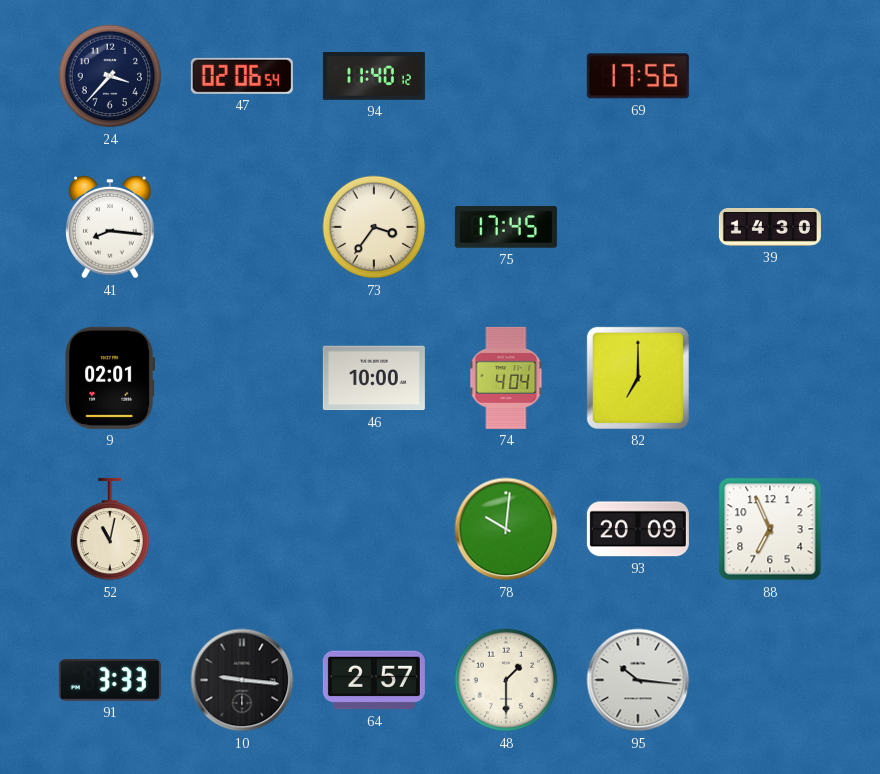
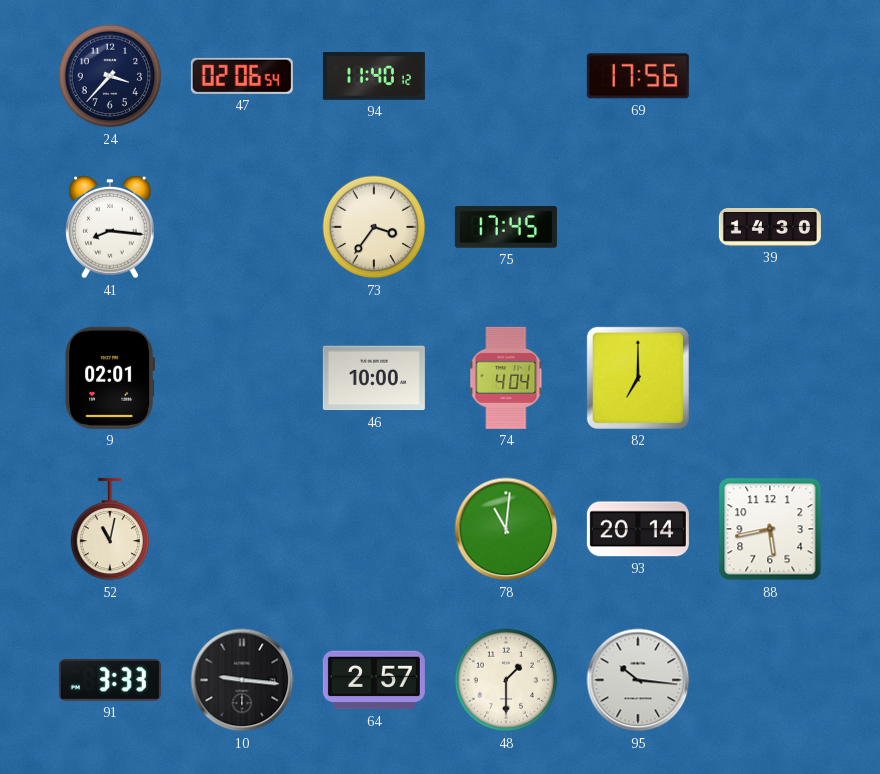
78: 10:01 -> 11:01
93: 20:09 -> 20:14
88: 6:56 -> 5:43
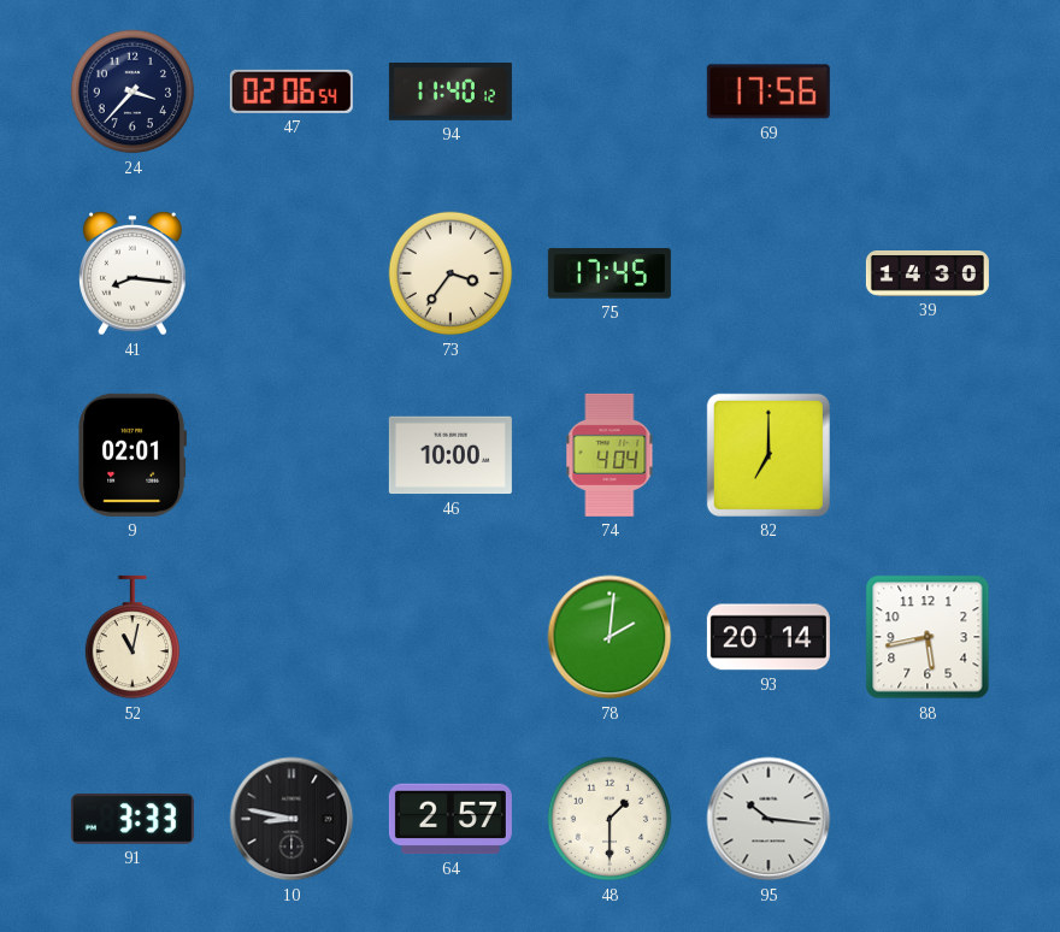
78: 11:01 -> 2:01
10: 9:16 -> 8:47
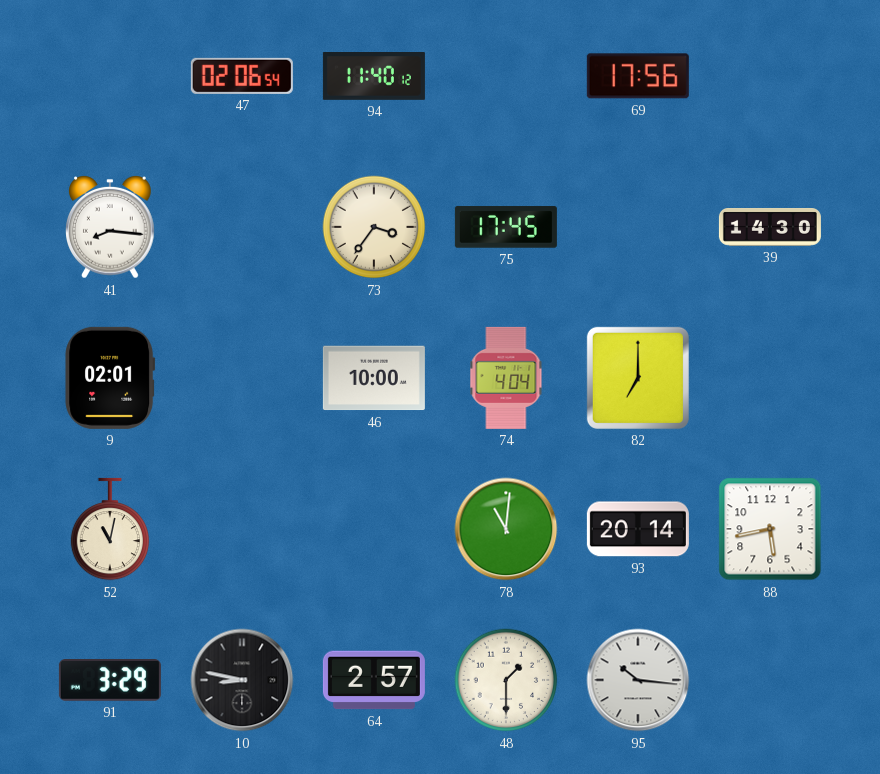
24: 3:37 -> none
78: 2:01 -> 11:01
91: 3:33 -> 3:29
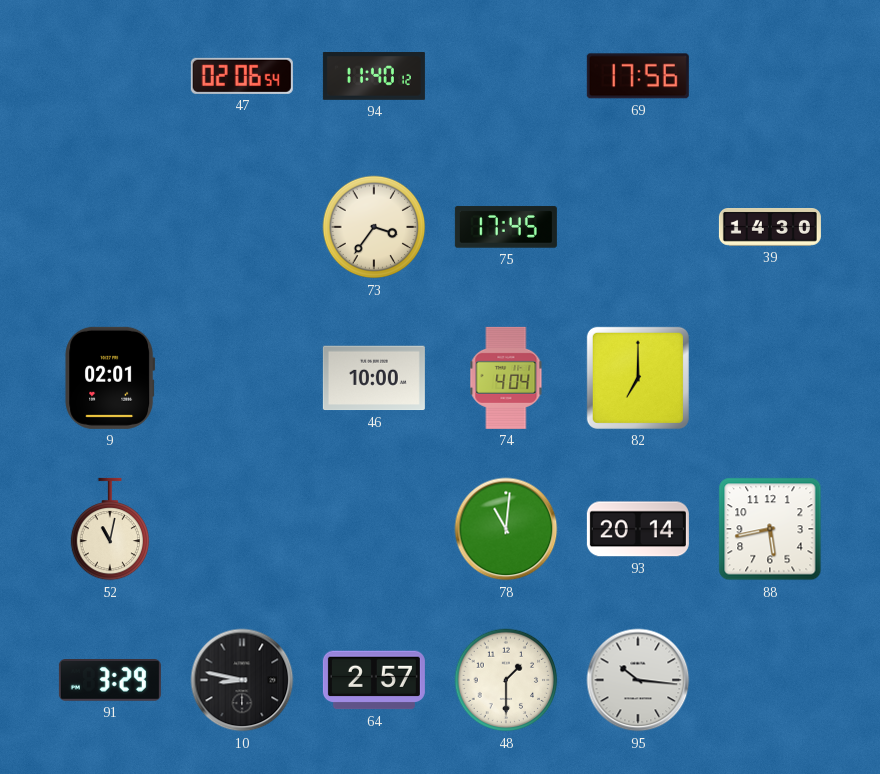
41: 8:16 -> none
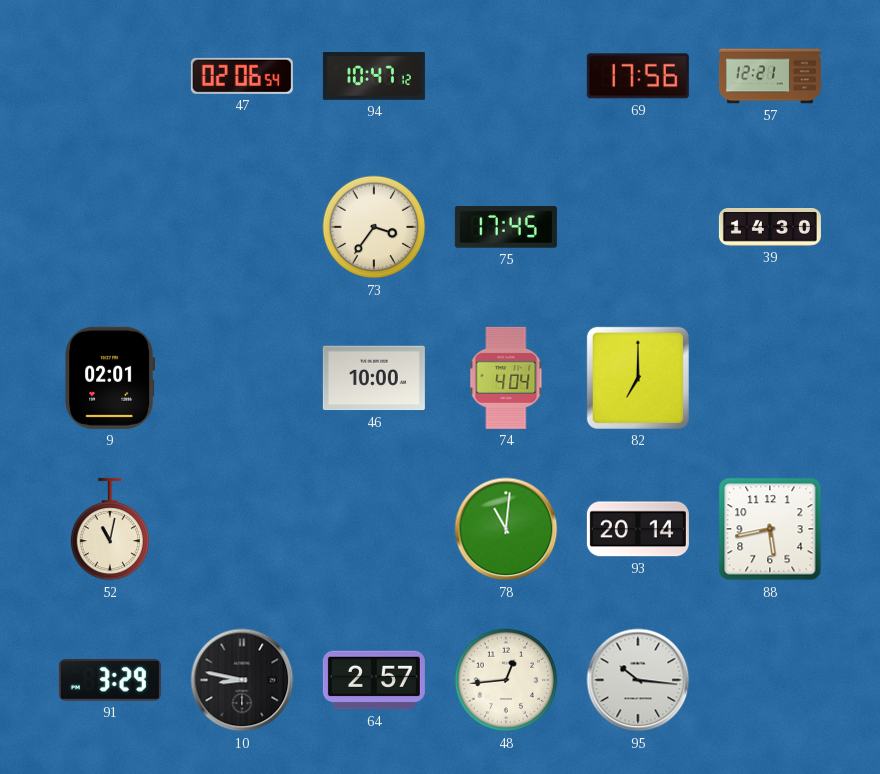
94: 11:40 -> 10:47
57: none -> 12:21
48: 1:30 -> 12:44
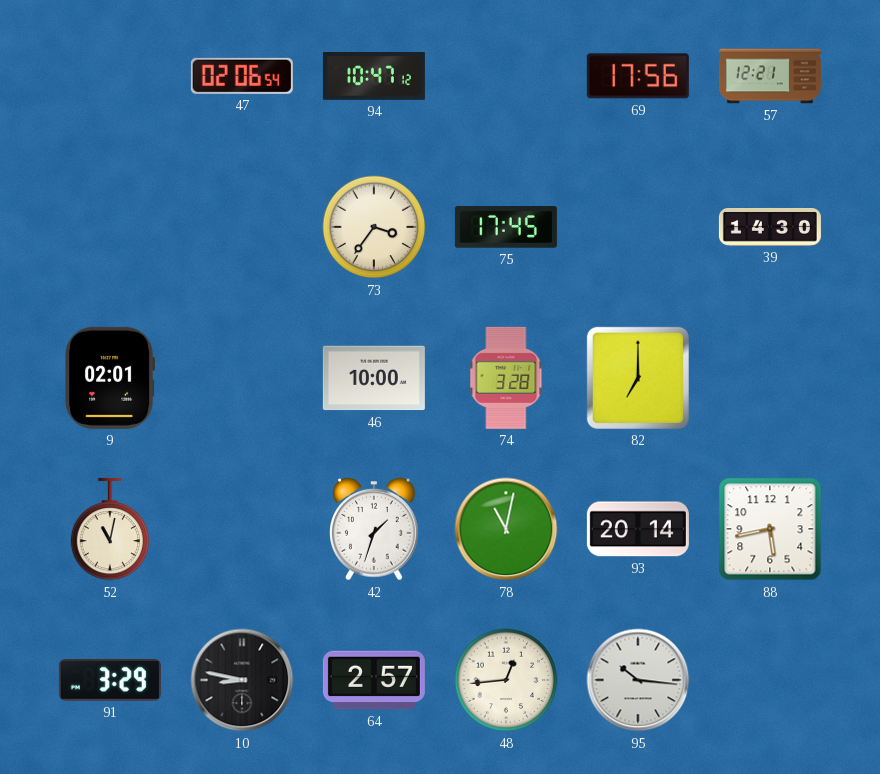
74: 4:04 -> 3:28
42: none -> 1:33
78: 11:01 -> 11:02
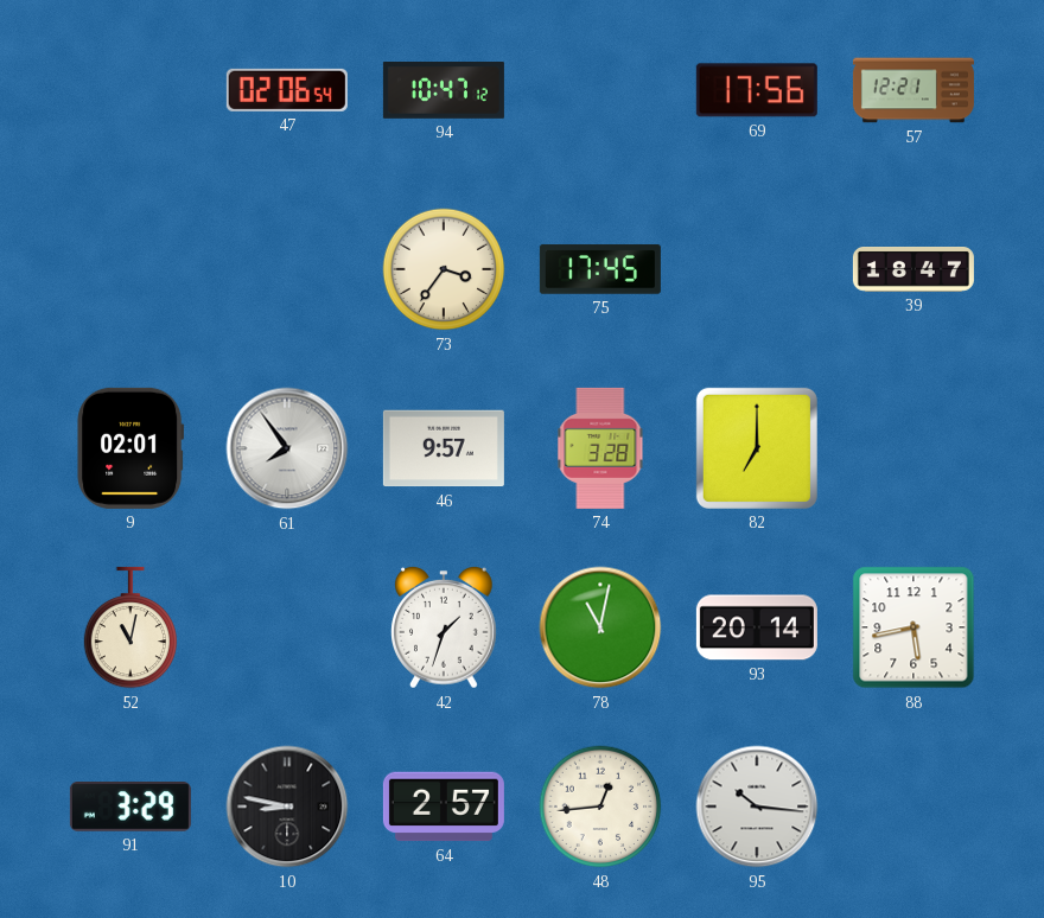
39: 14:30 -> 18:47
61: none -> 7:54
46: 10:00 -> 9:57
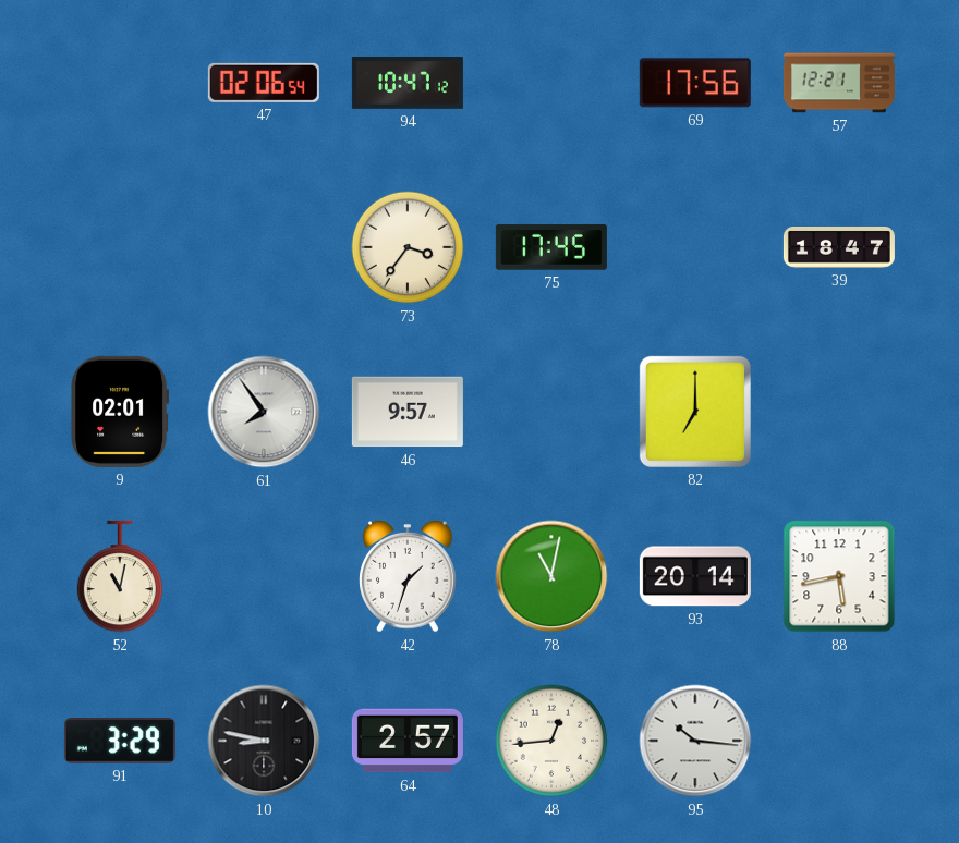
74: 3:28 -> none
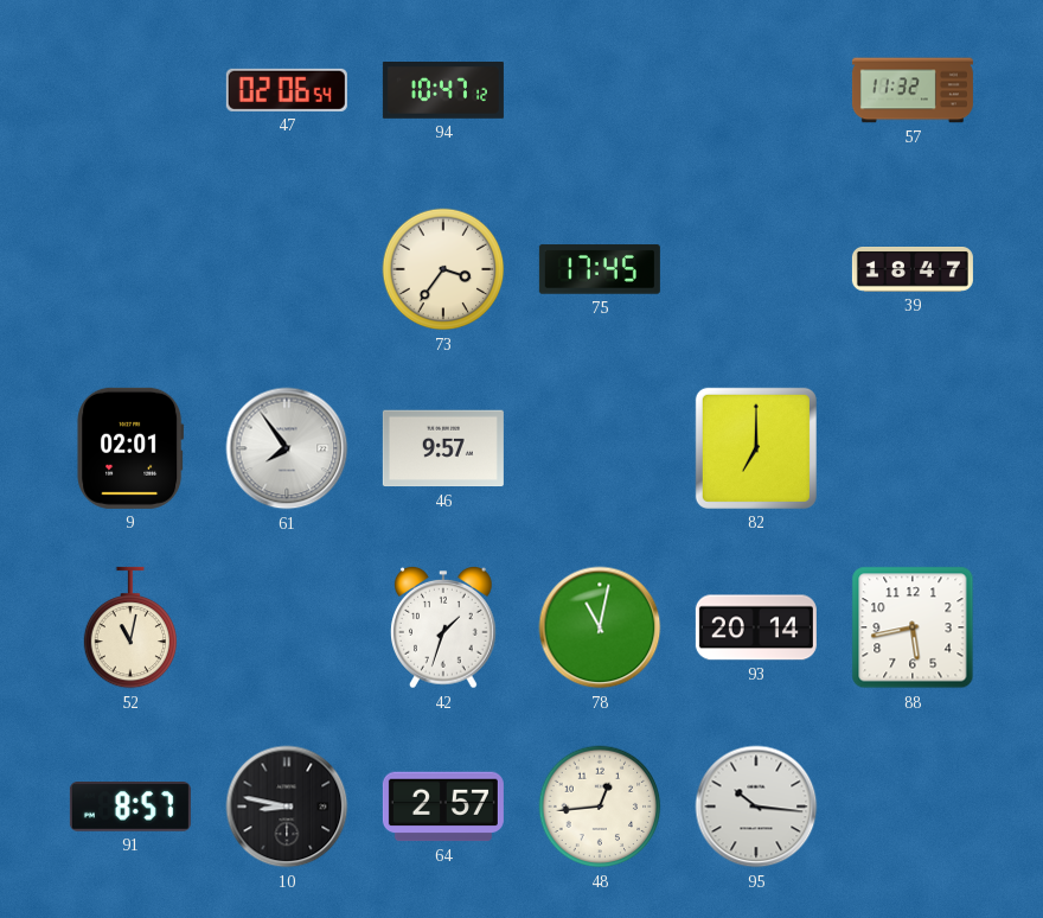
69: 17:56 -> none
57: 12:21 -> 11:32
91: 3:29 -> 8:57
